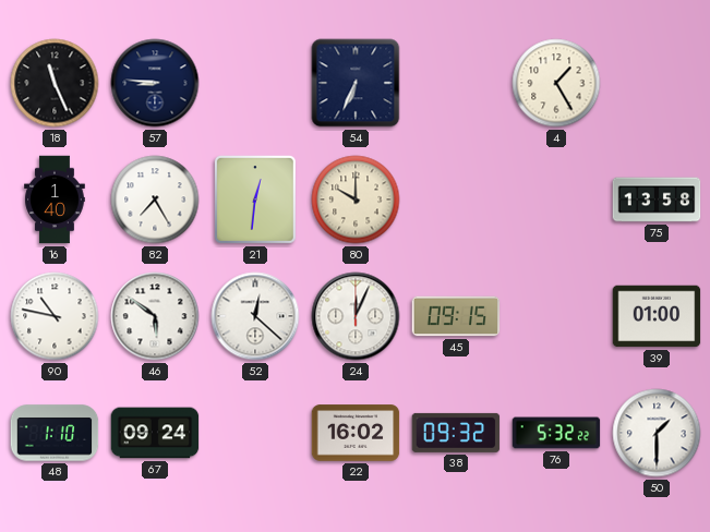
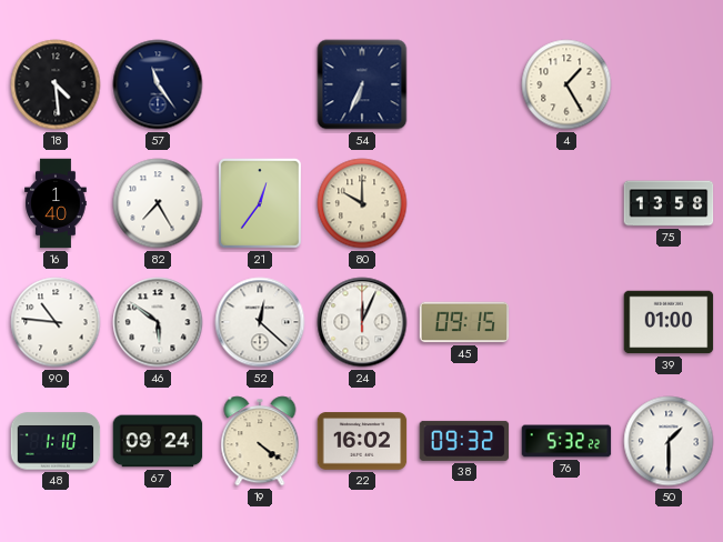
18: 11:26 -> 4:29
57: 8:46 -> 11:24
21: 12:31 -> 12:36
90: 10:47 -> 10:46
19: none -> 4:21
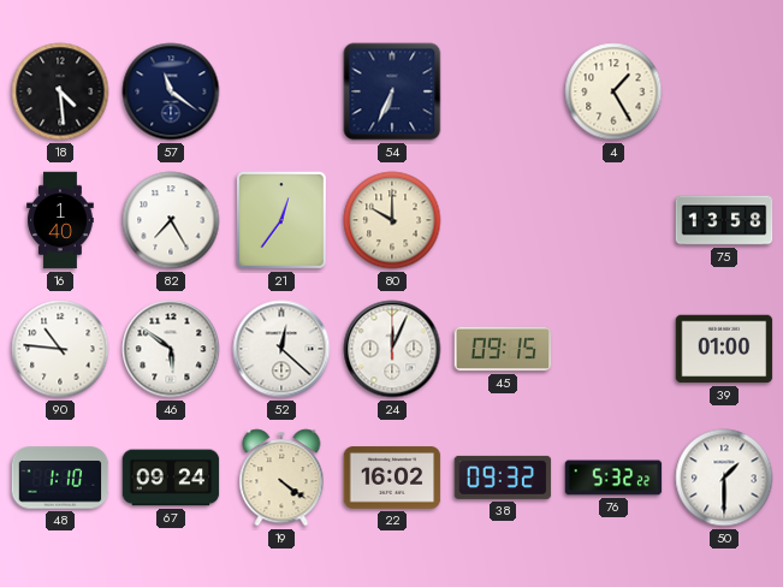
57: 11:24 -> 11:21
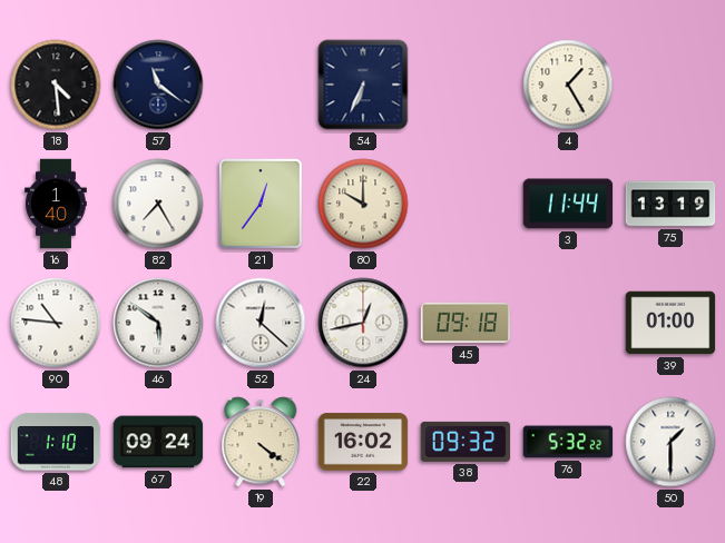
3: none -> 11:44
75: 13:58 -> 13:19
24: 12:04 -> 12:43
45: 09:15 -> 09:18
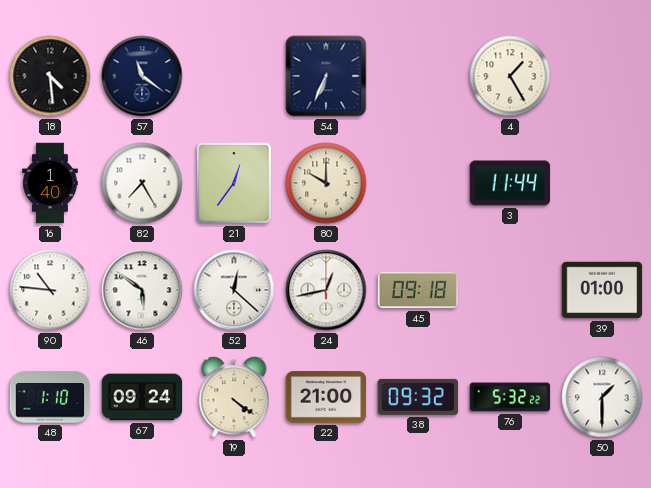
75: 13:19 -> none
22: 16:02 -> 21:00
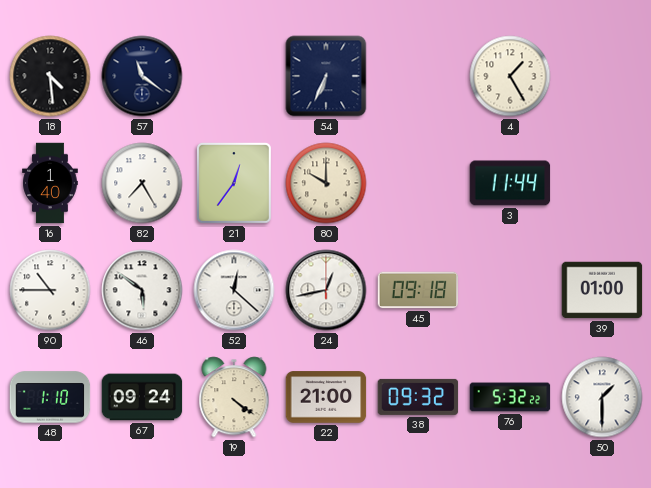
90: 10:46 -> 10:45
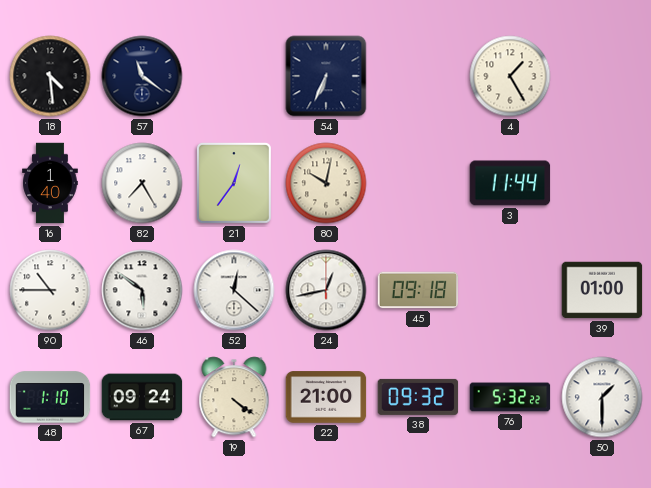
80: 10:00 -> 10:02
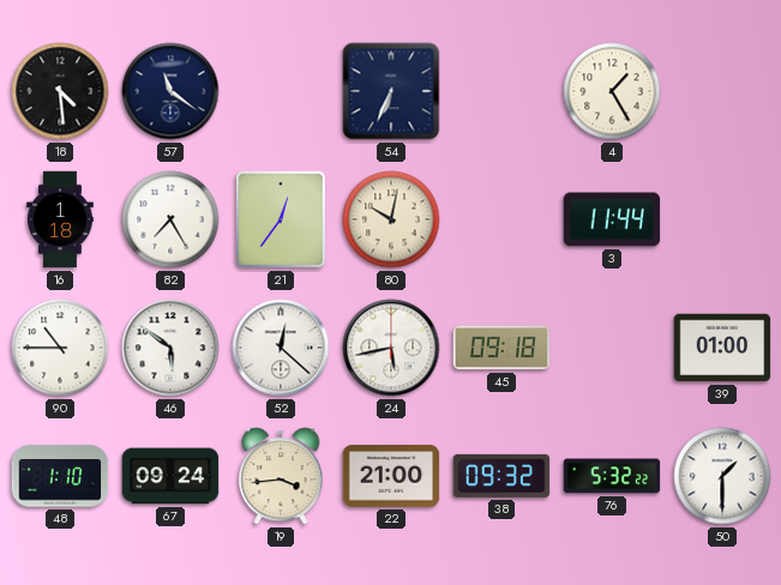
16: 1:40 -> 1:18
24: 12:43 -> 5:43
19: 4:21 -> 3:44
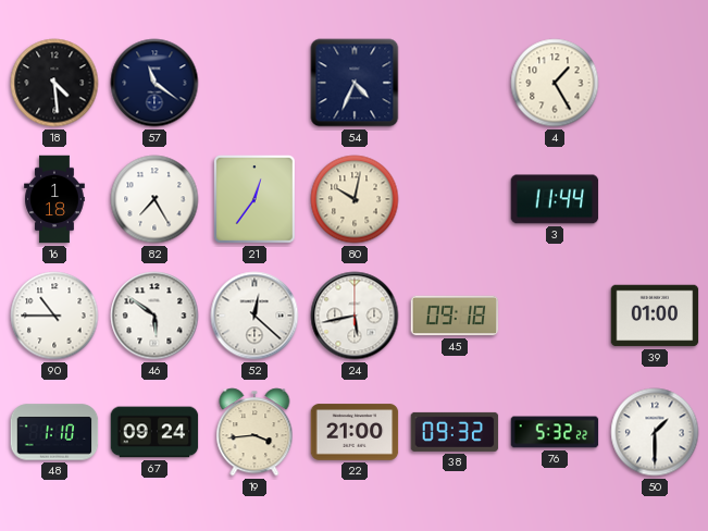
54: 6:34 -> 4:34
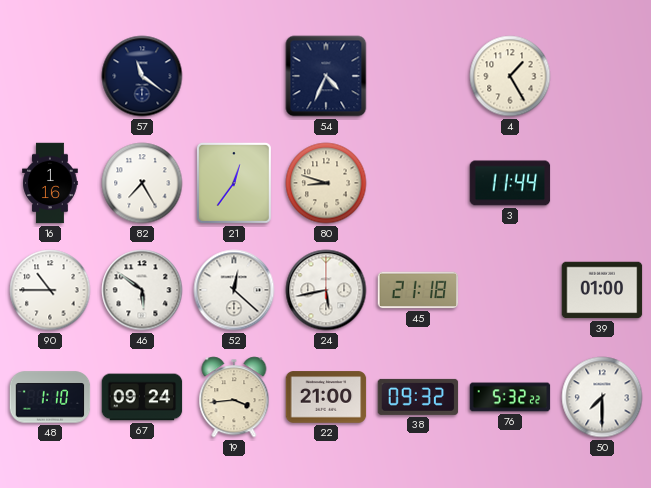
18: 4:29 -> none
16: 1:18 -> 1:16
80: 10:02 -> 8:48
45: 09:18 -> 21:18
50: 1:30 -> 7:30
